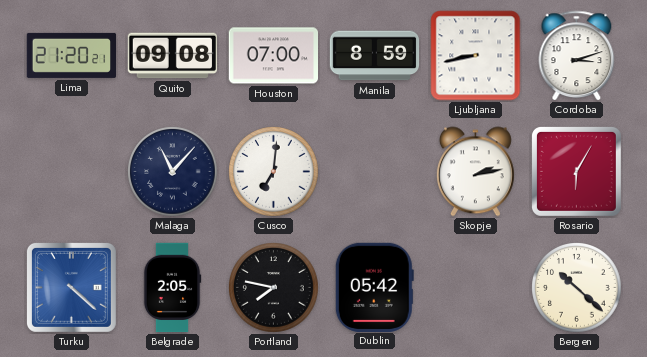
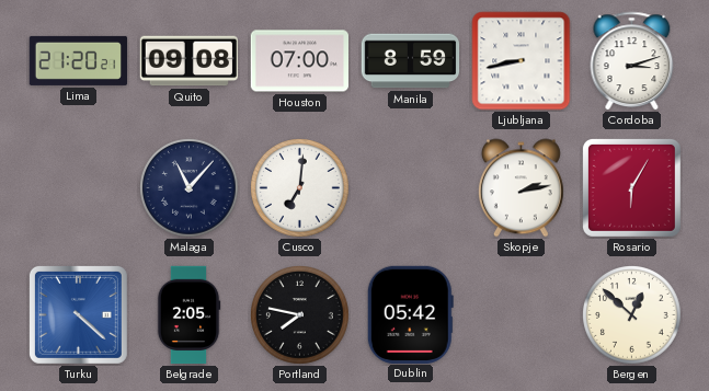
Bergen: 10:22 -> 12:52
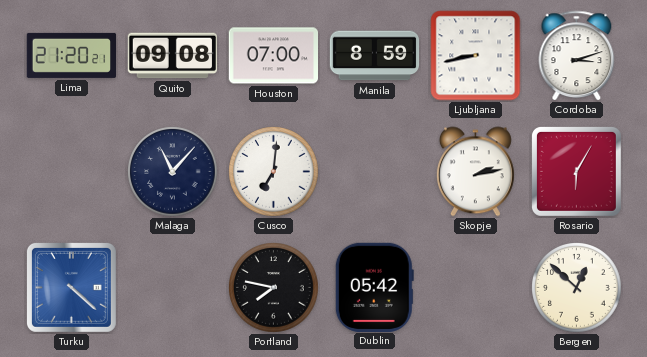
Belgrade: 2:05 -> none
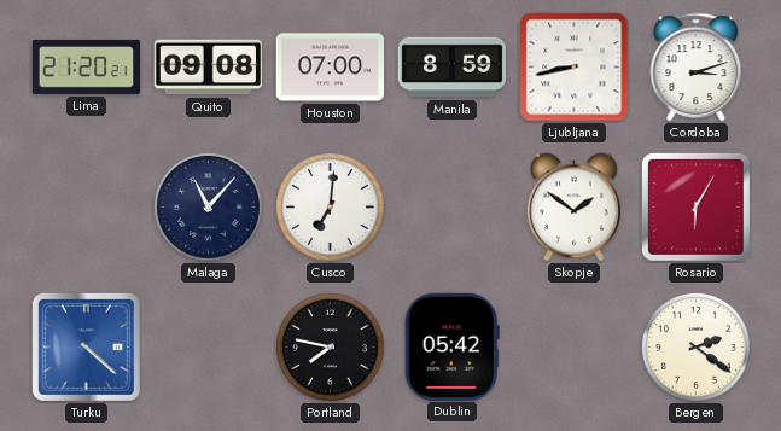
Skopje: 2:13 -> 1:51
Bergen: 12:52 -> 2:21
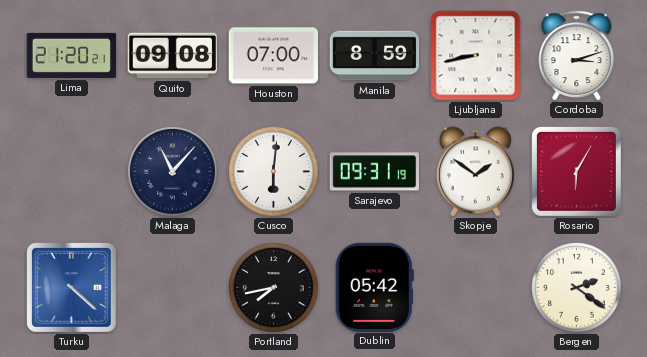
Cusco: 7:01 -> 6:01
Sarajevo: none -> 09:31
Portland: 7:47 -> 7:43
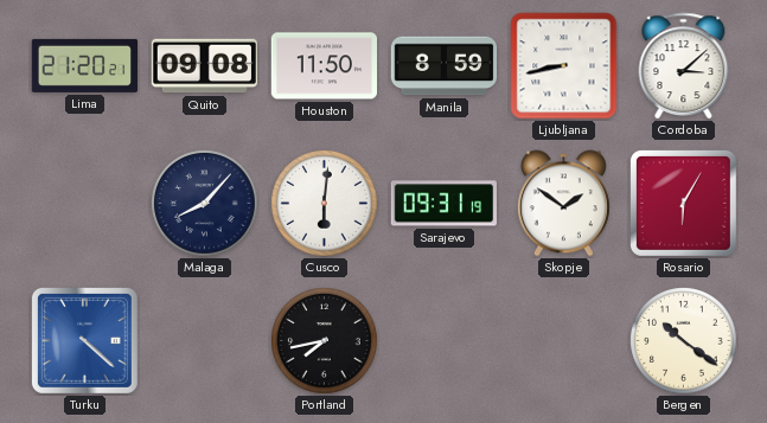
Houston: 07:00 -> 11:50
Cordoba: 3:12 -> 3:08
Malaga: 11:07 -> 8:07
Dublin: 05:42 -> none
Bergen: 2:21 -> 10:21
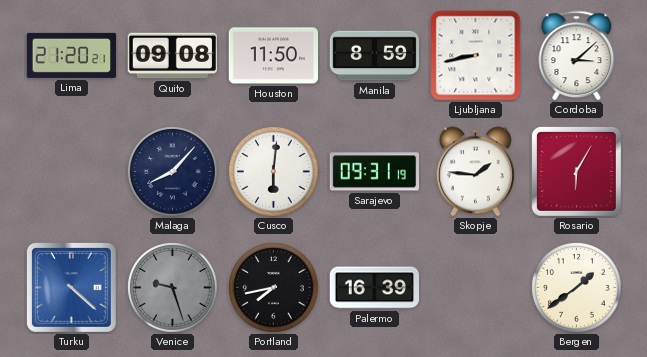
Skopje: 1:51 -> 1:46
Venice: none -> 9:27
Palermo: none -> 16:39
Bergen: 10:21 -> 1:39
